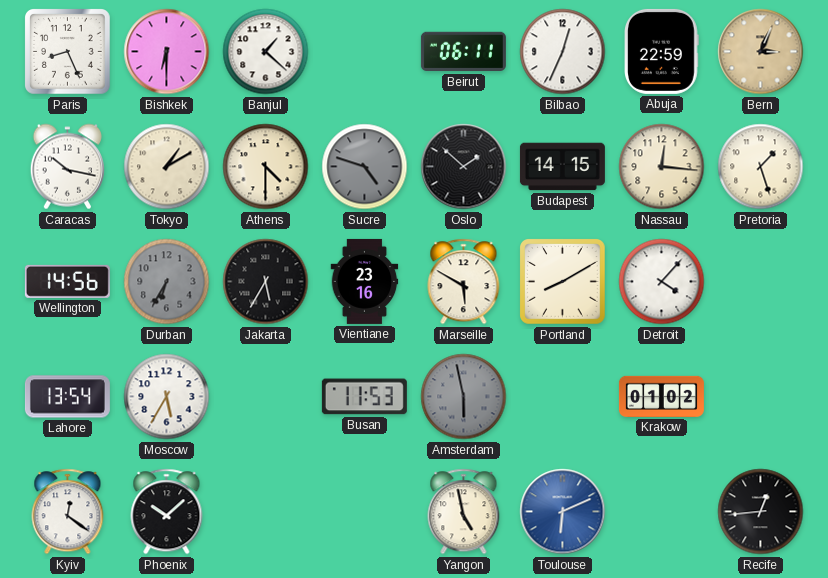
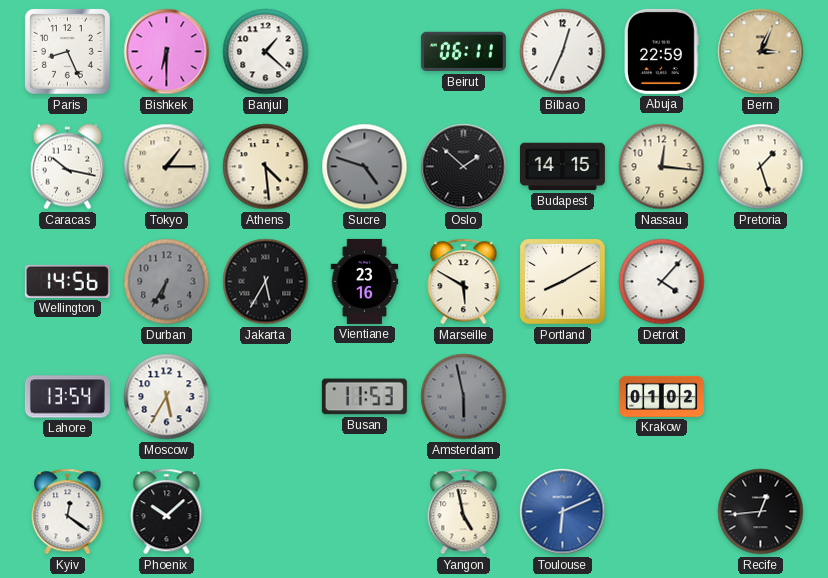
Tokyo: 1:10 -> 1:15
Athens: 4:30 -> 4:29
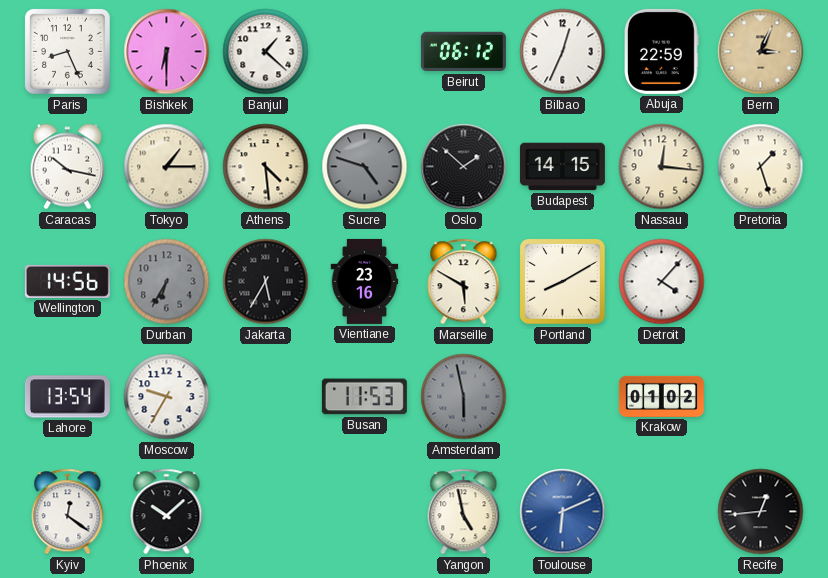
Beirut: 06:11 -> 06:12
Moscow: 5:35 -> 9:35
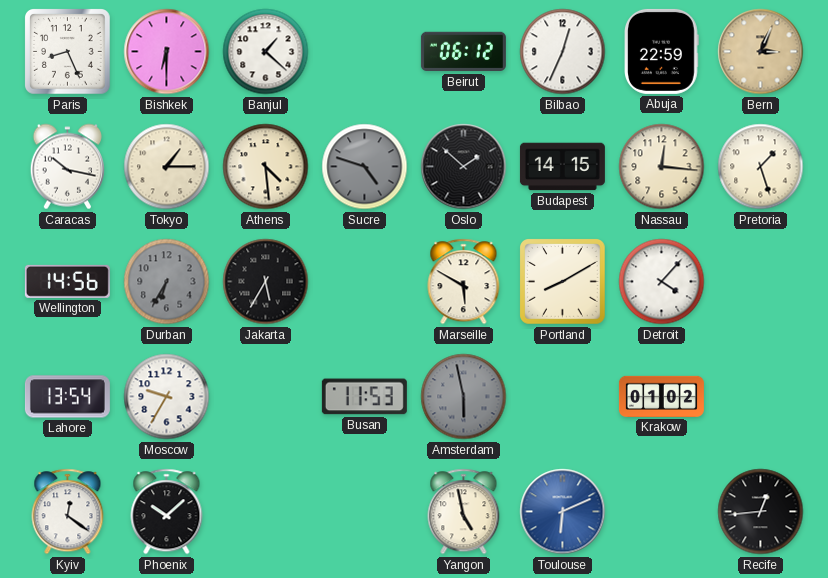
Vientiane: 23:16 -> none
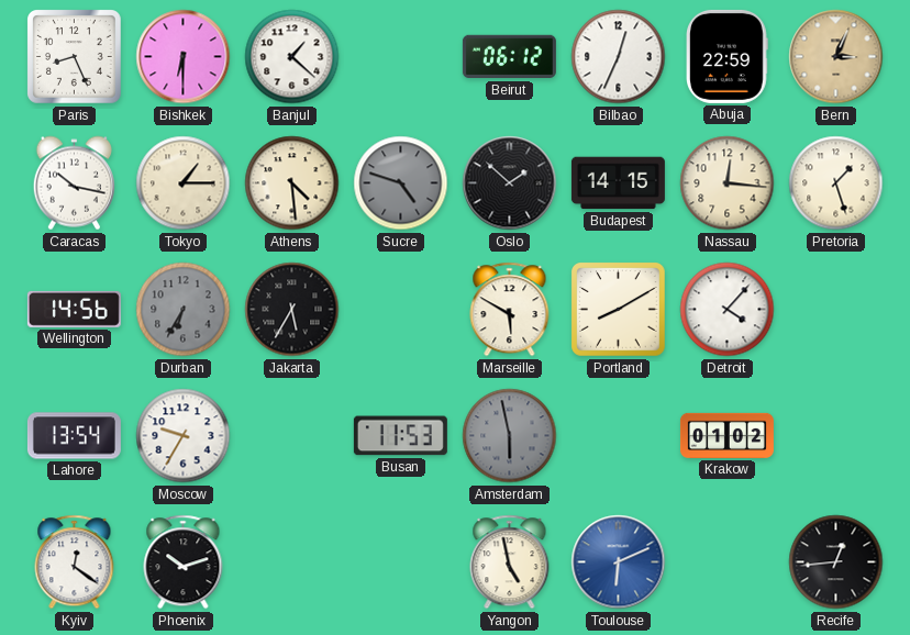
Phoenix: 10:08 -> 10:12
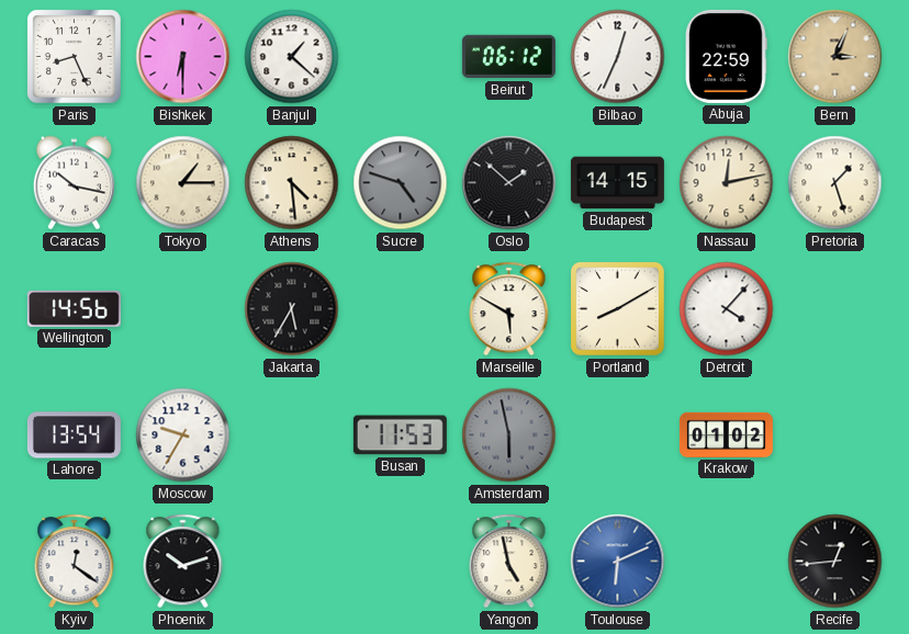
Nassau: 12:16 -> 12:13
Durban: 6:35 -> none
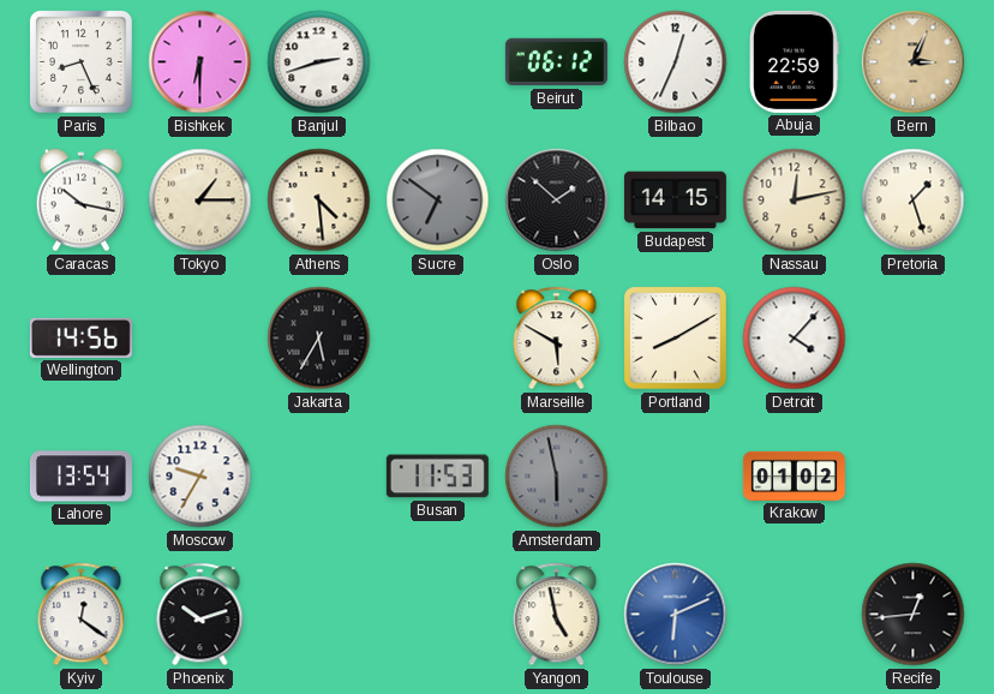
Banjul: 1:22 -> 2:42
Sucre: 4:48 -> 6:51
